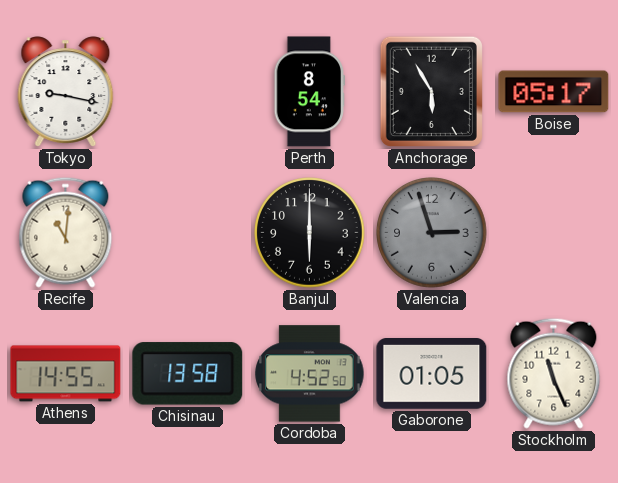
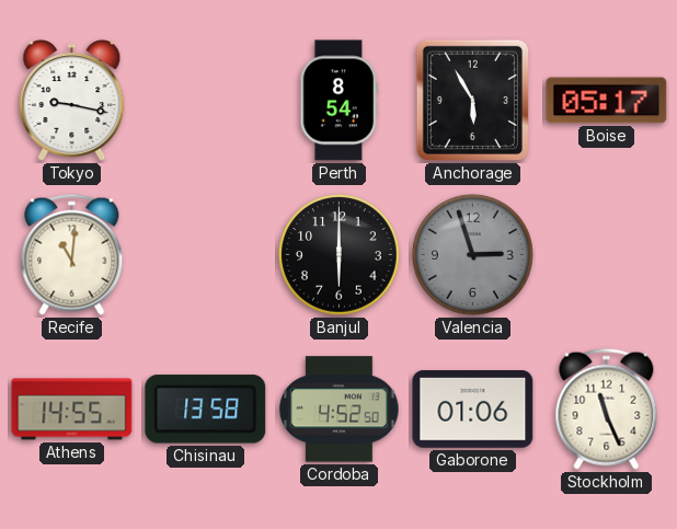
Gaborone: 01:05 -> 01:06
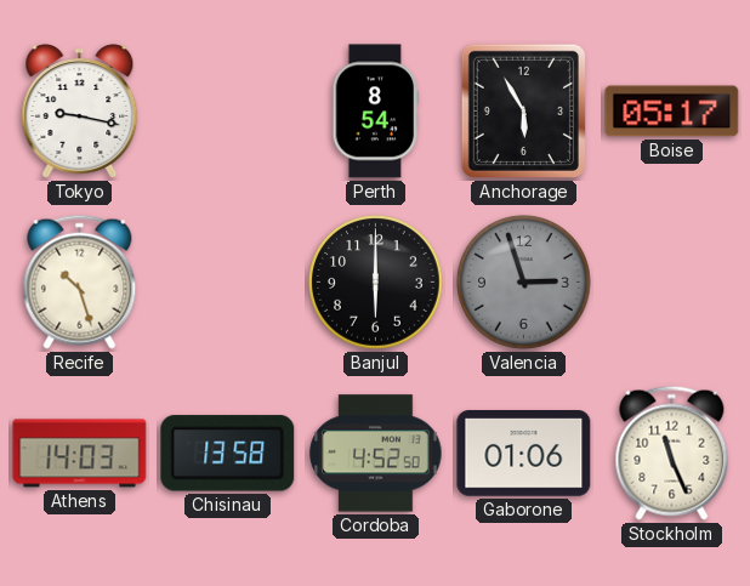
Recife: 11:01 -> 10:27
Athens: 14:55 -> 14:03
